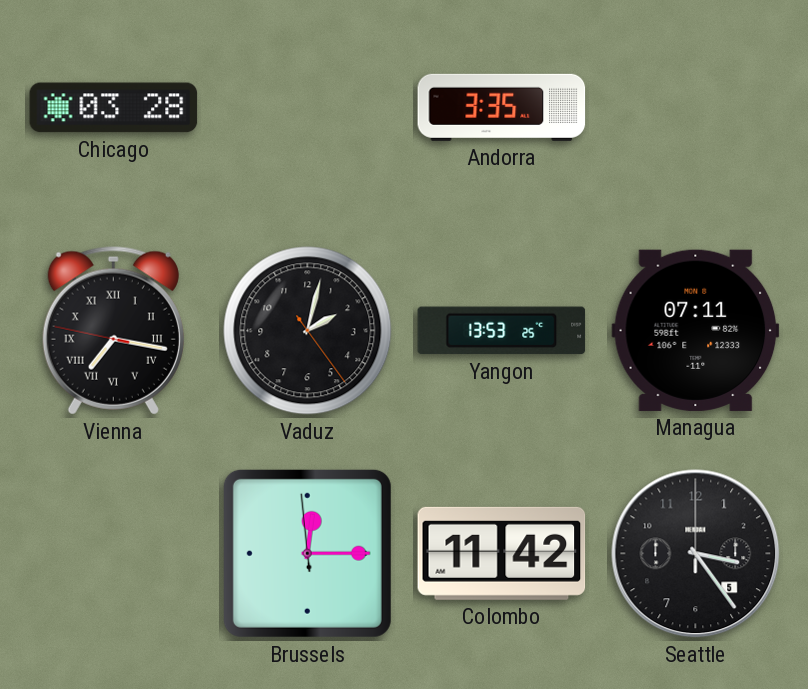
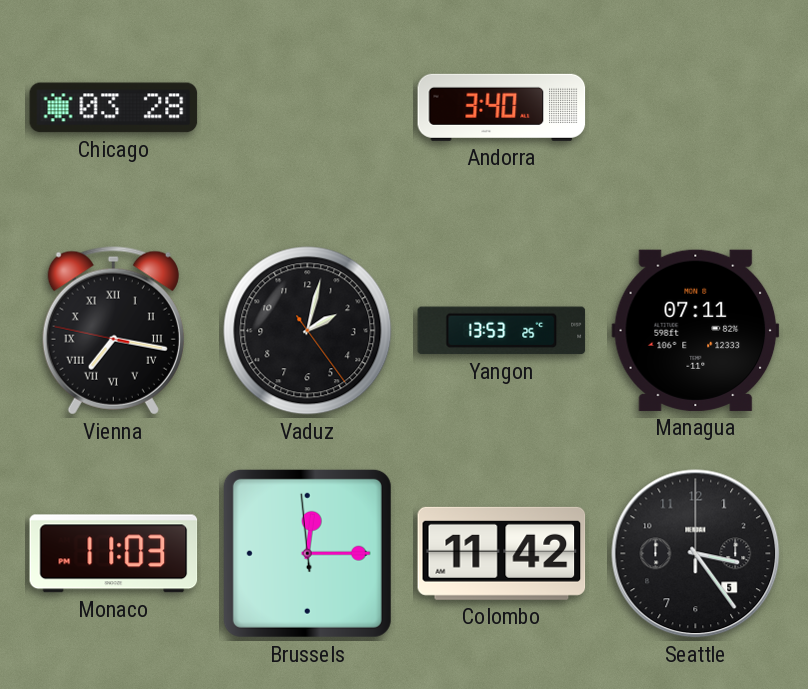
Andorra: 3:35 -> 3:40
Monaco: none -> 11:03
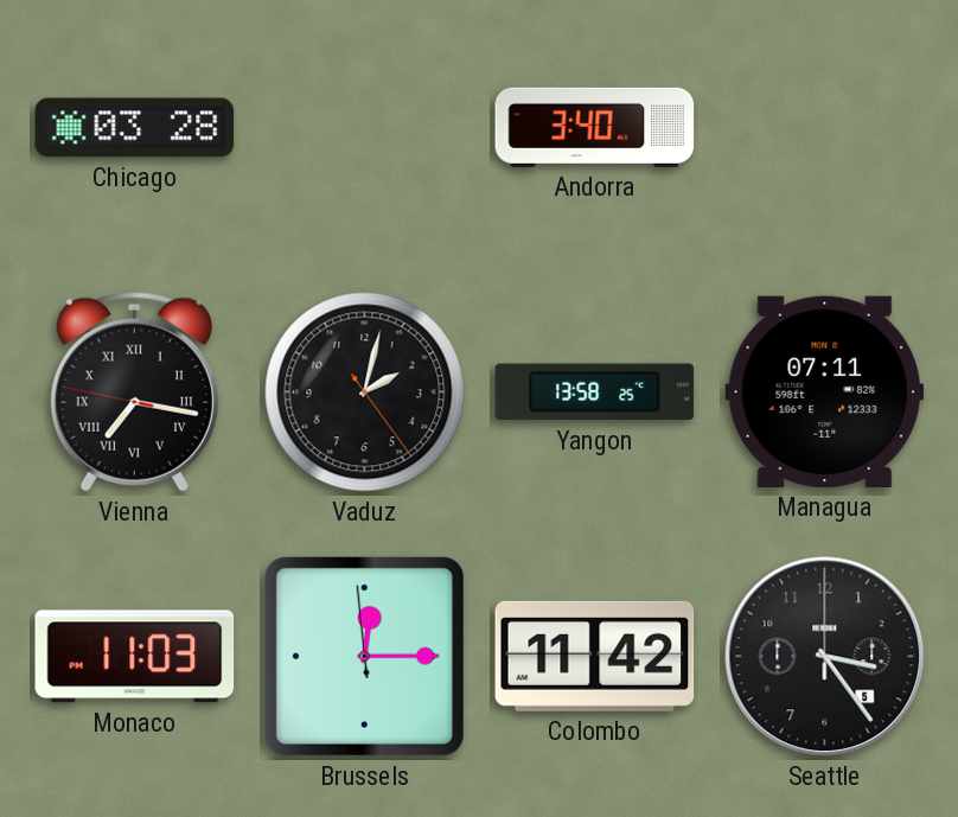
Yangon: 13:53 -> 13:58
